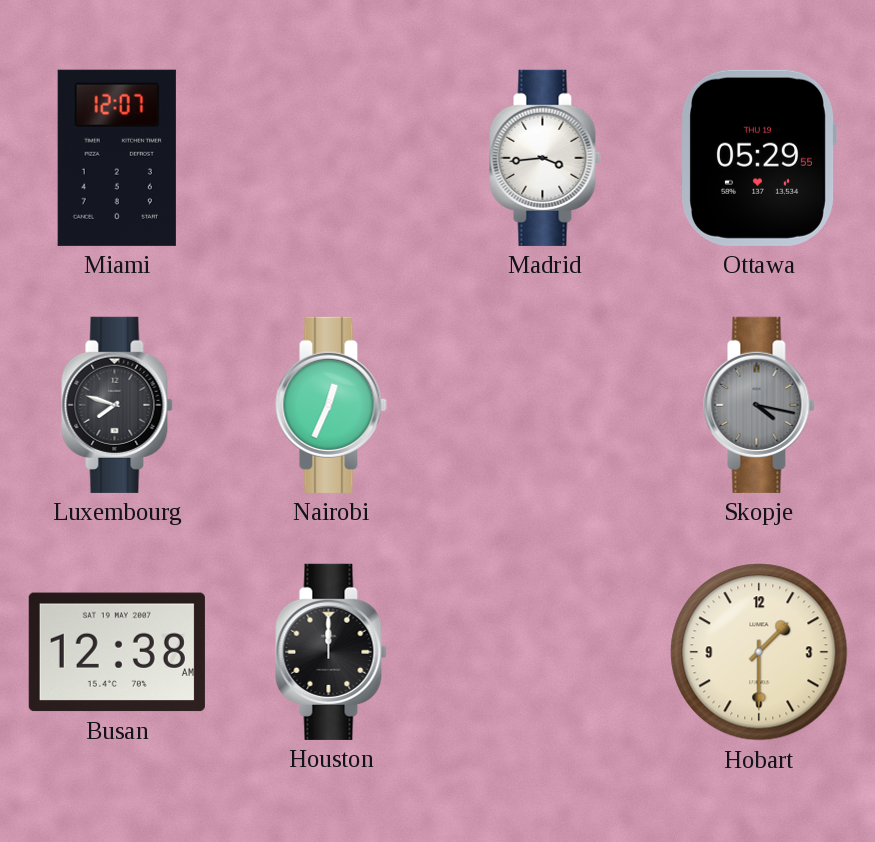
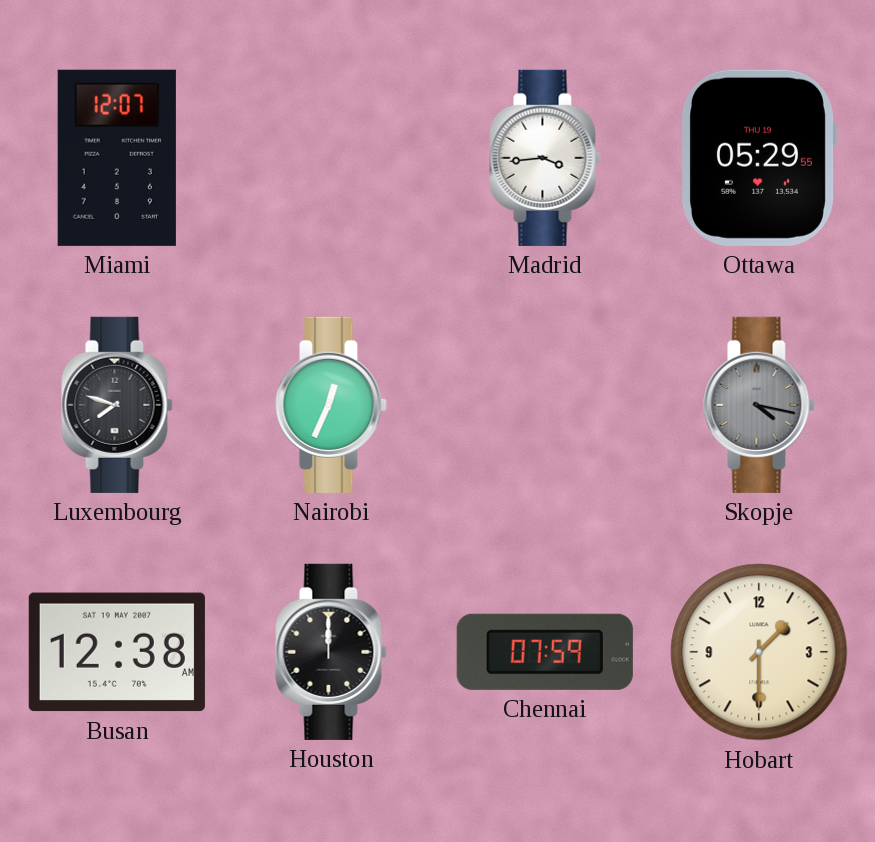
Chennai: none -> 07:59
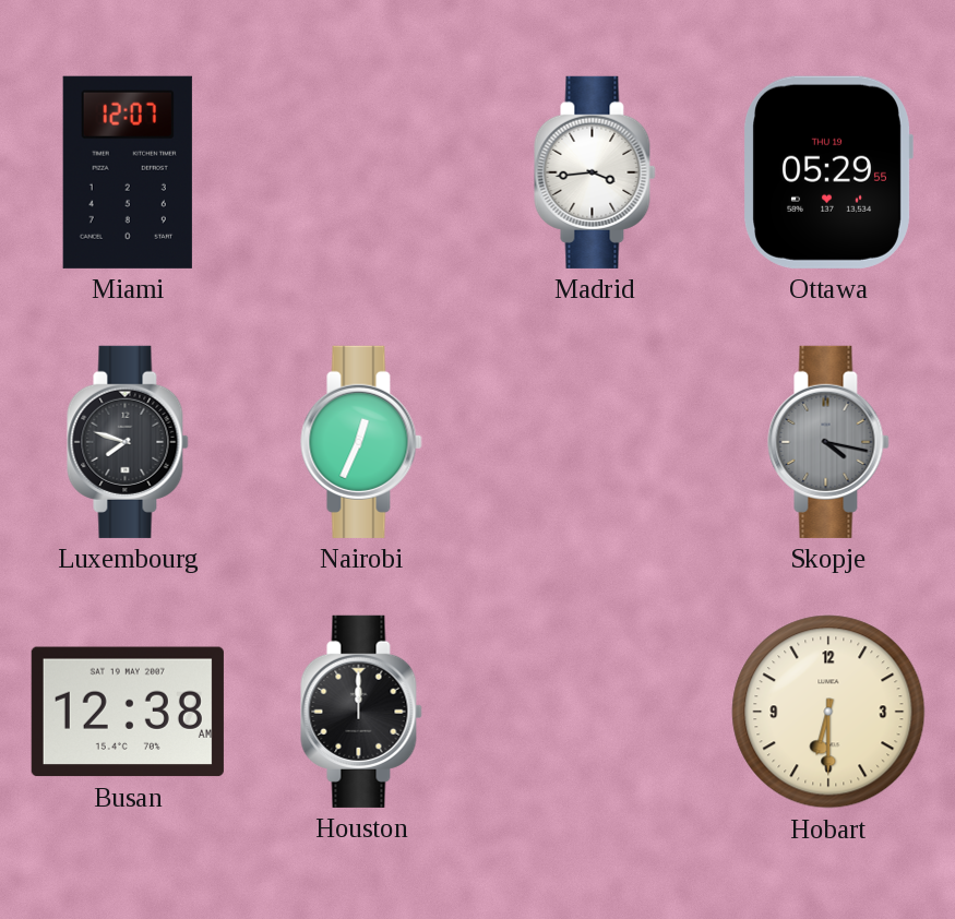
Chennai: 07:59 -> none
Hobart: 1:30 -> 6:30
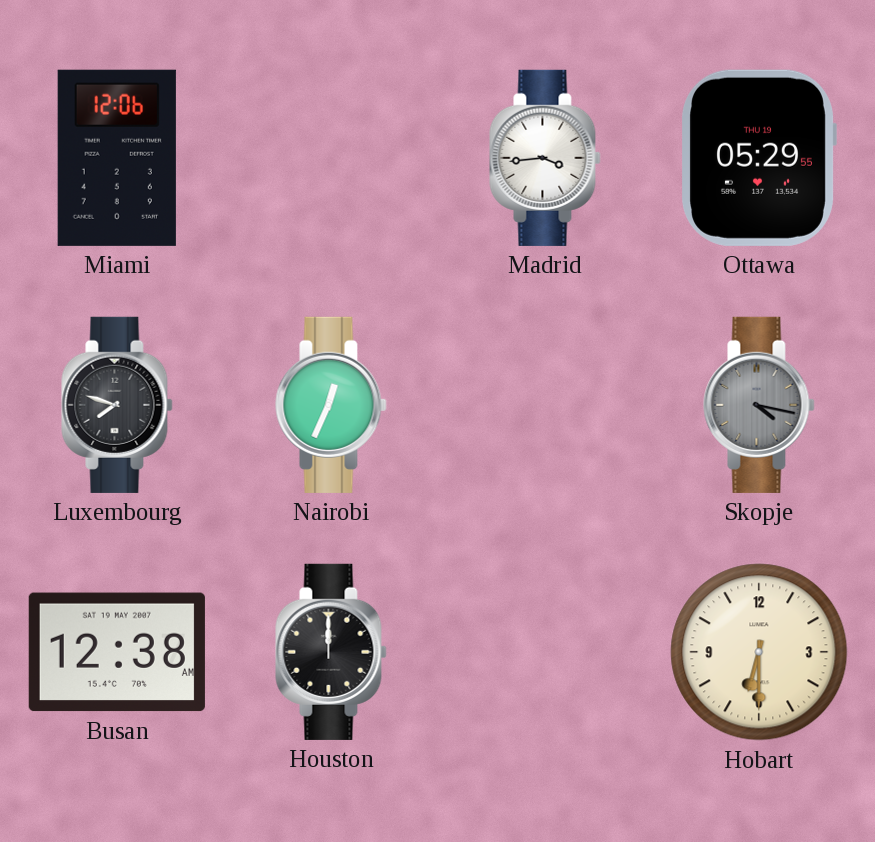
Miami: 12:07 -> 12:06
